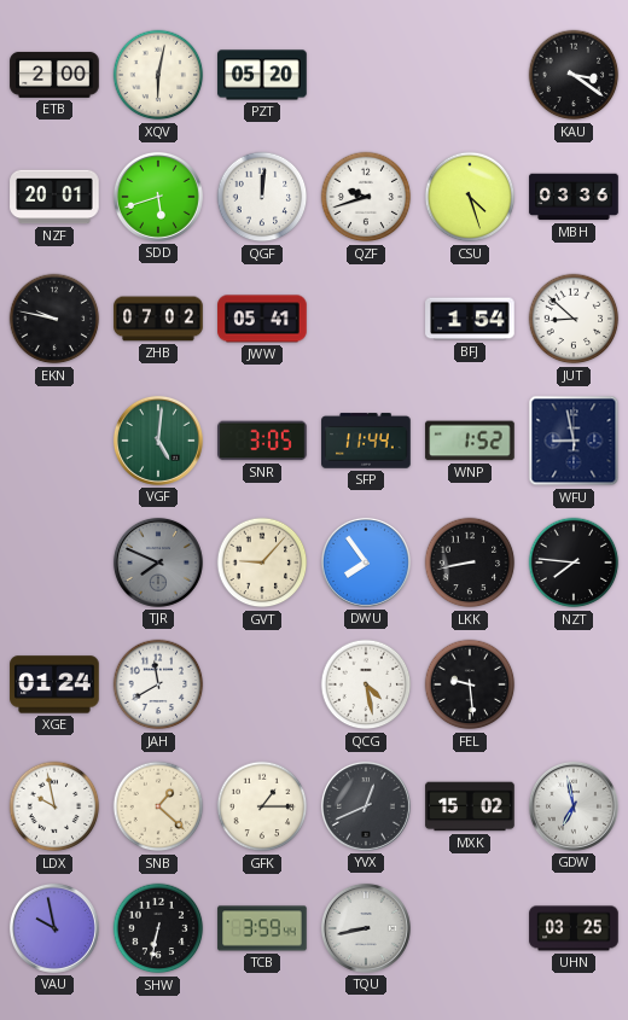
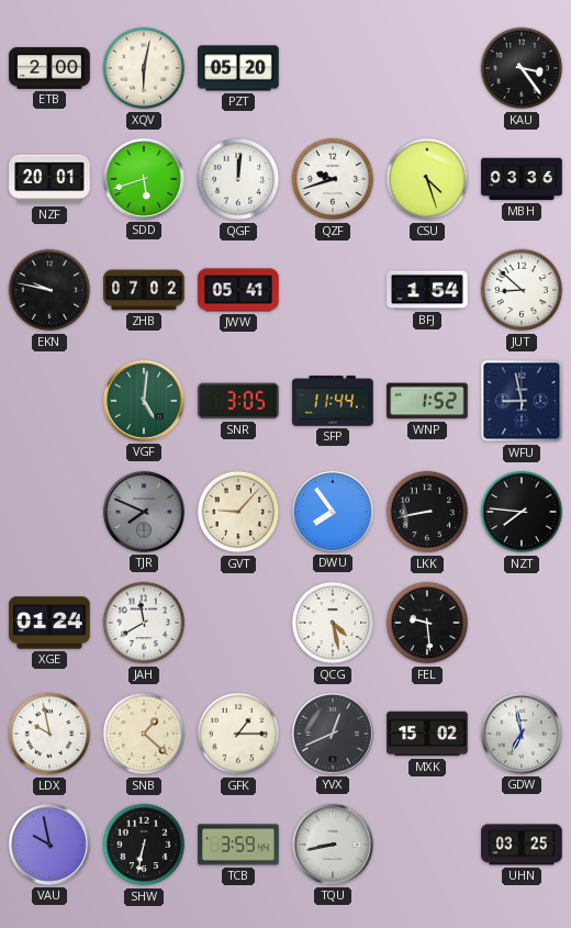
KAU: 3:21 -> 3:24
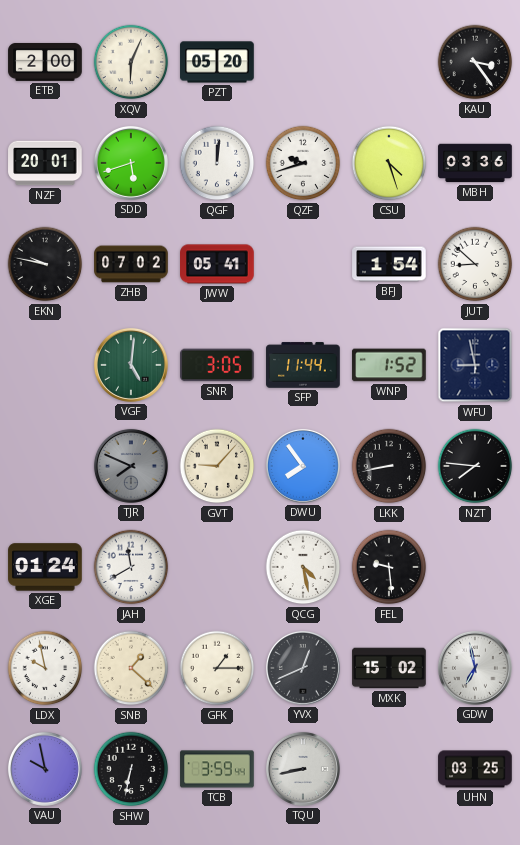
XQV: 6:02 -> 6:04
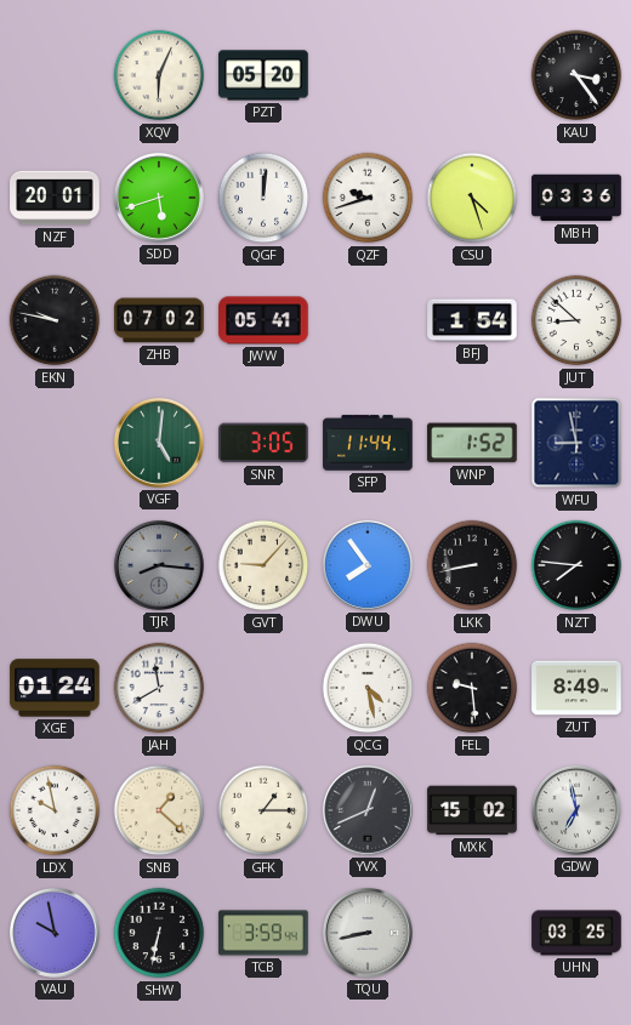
ETB: 2:00 -> none
TJR: 7:49 -> 8:16
ZUT: none -> 8:49
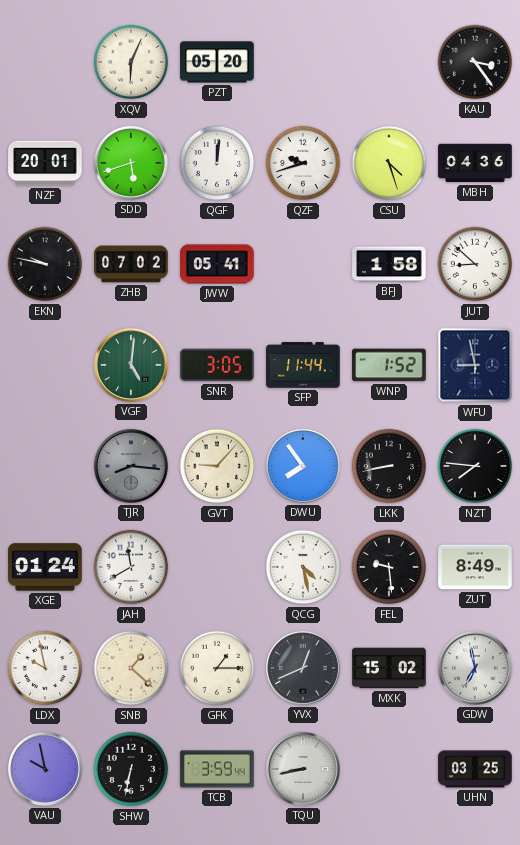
MBH: 03:36 -> 04:36
BFJ: 1:54 -> 1:58
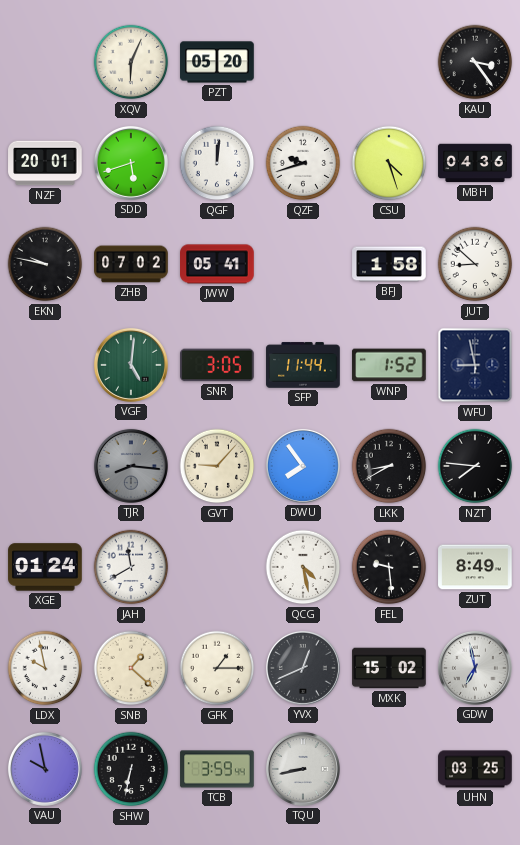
LKK: 8:43 -> 8:40
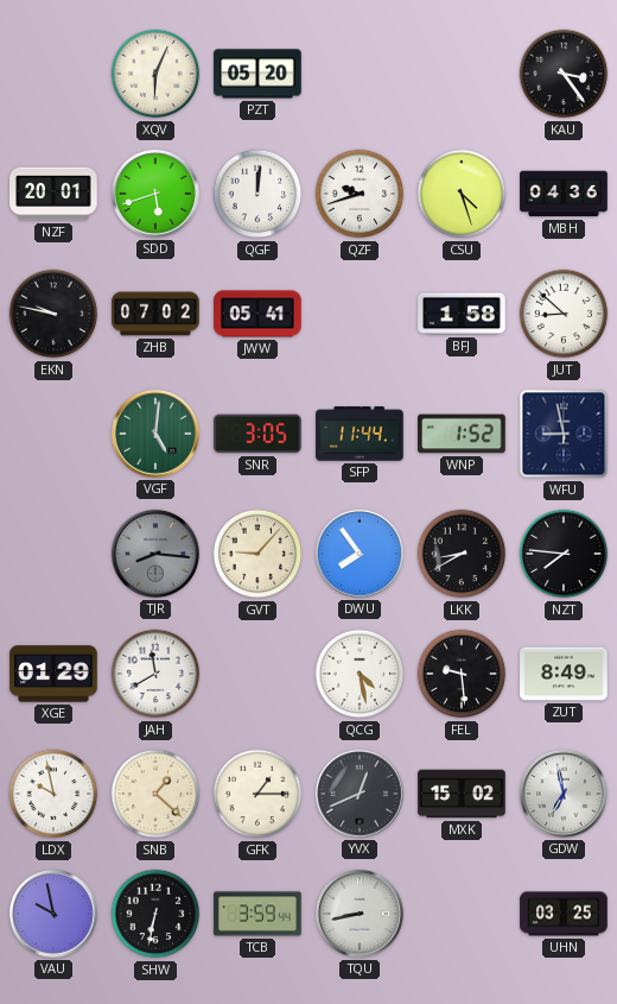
XGE: 01:24 -> 01:29
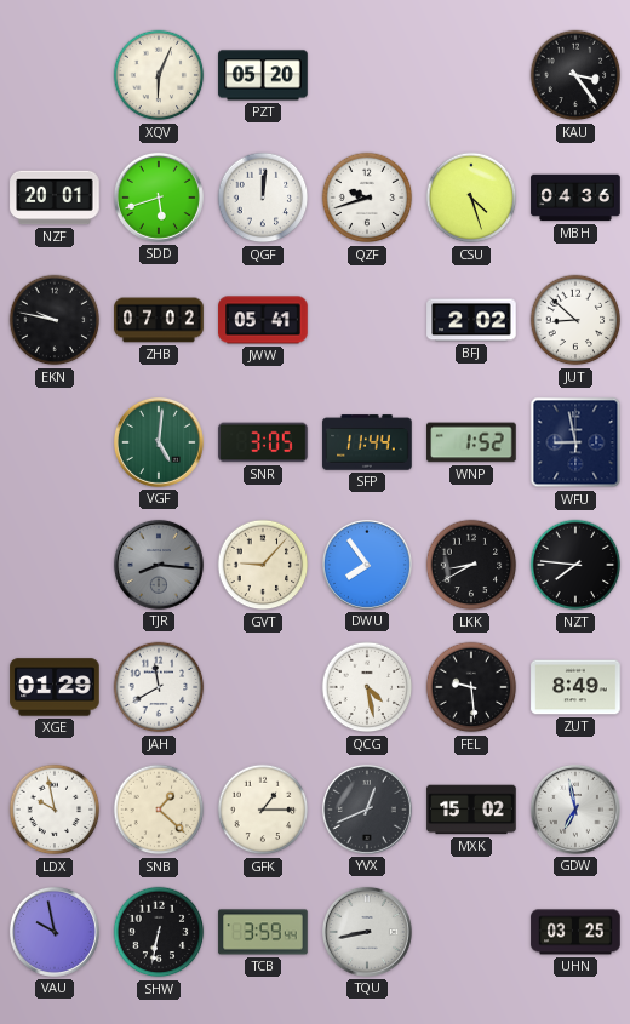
BFJ: 1:58 -> 2:02
